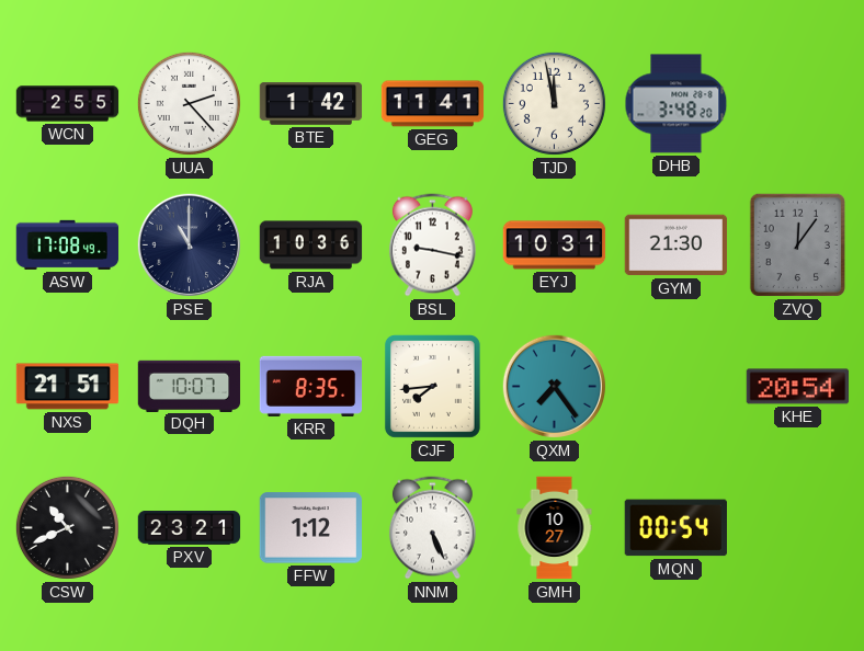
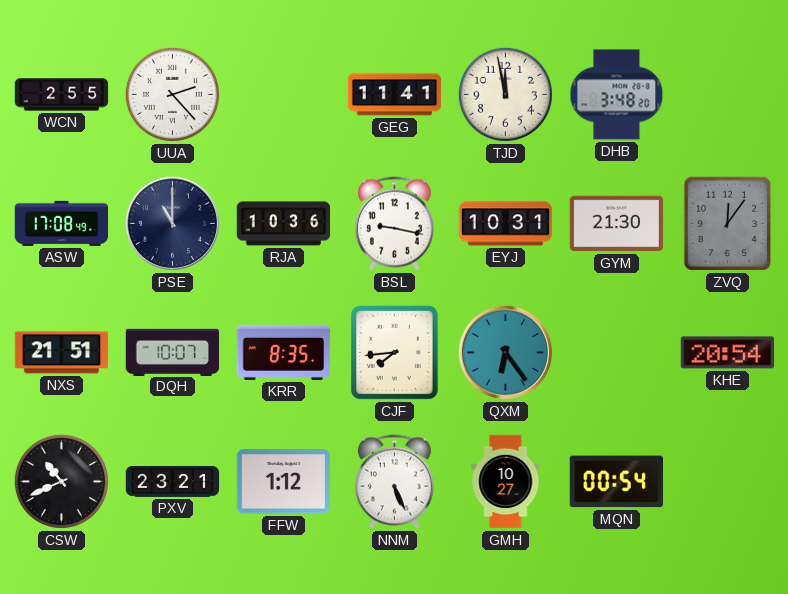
BTE: 1:42 -> none
QXM: 7:24 -> 6:24
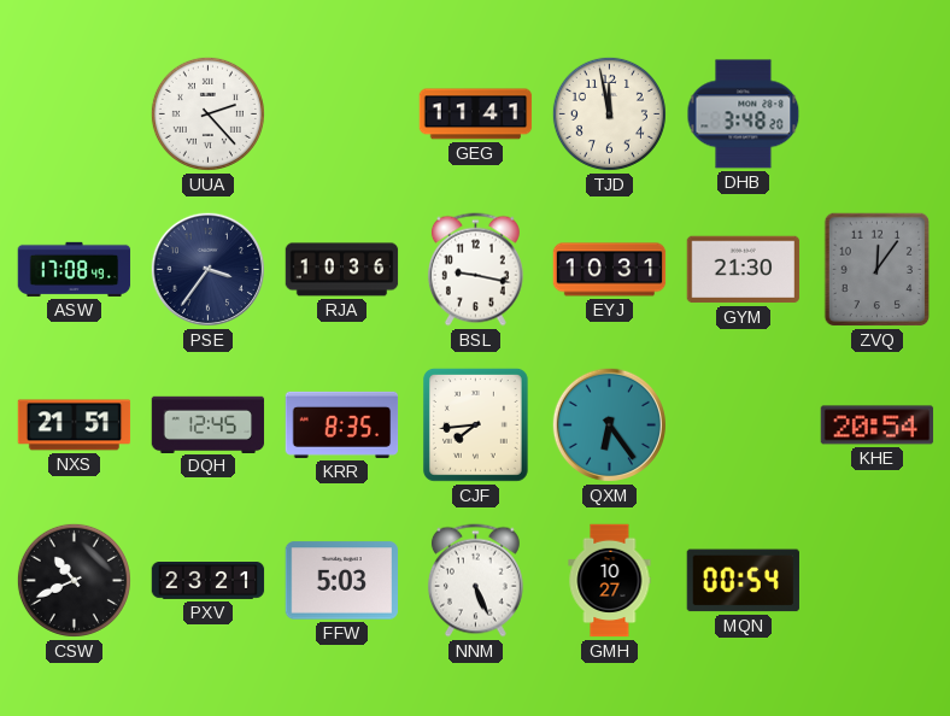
WCN: 2:55 -> none
PSE: 11:00 -> 3:36
DQH: 10:07 -> 12:45
FFW: 1:12 -> 5:03
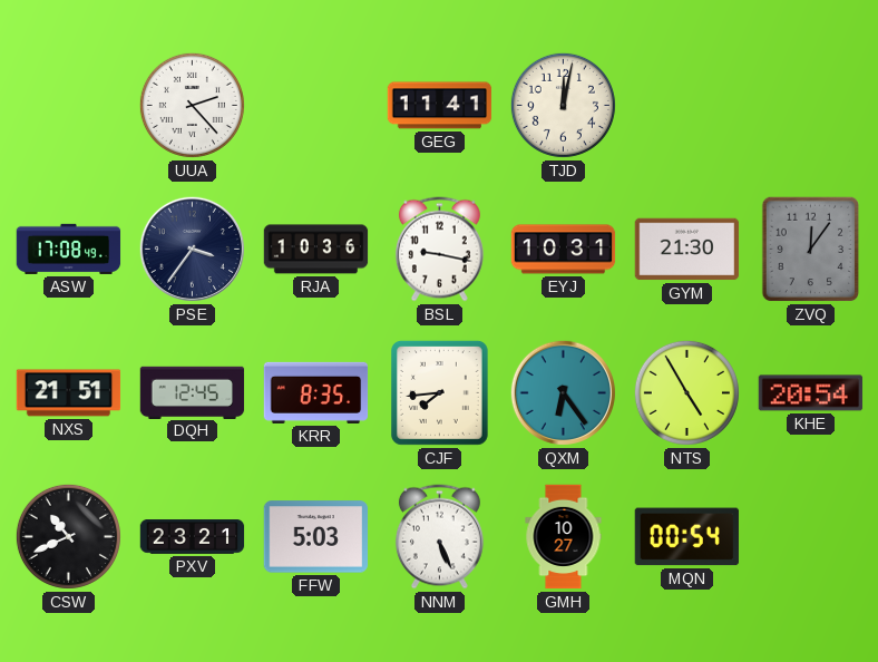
TJD: 11:58 -> 12:02
DHB: 3:48 -> none
NTS: none -> 4:55
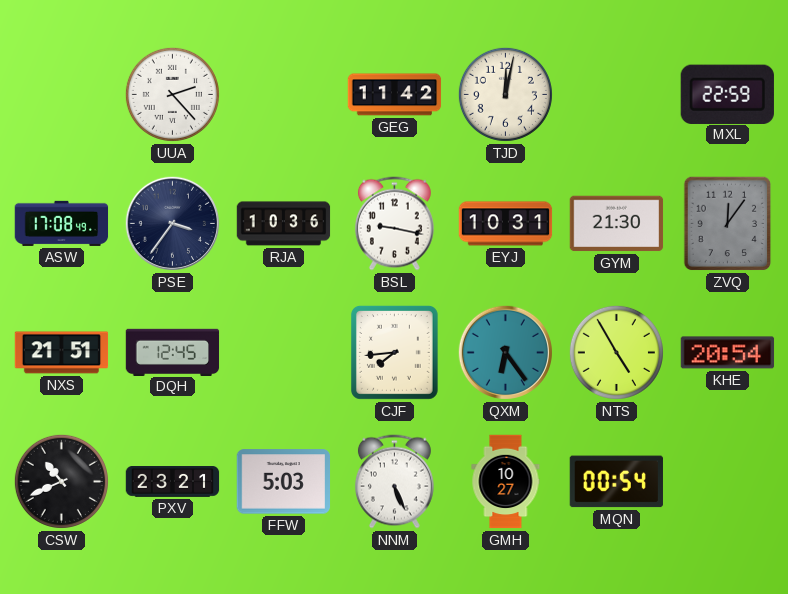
GEG: 11:41 -> 11:42
MXL: none -> 22:59
KRR: 8:35 -> none
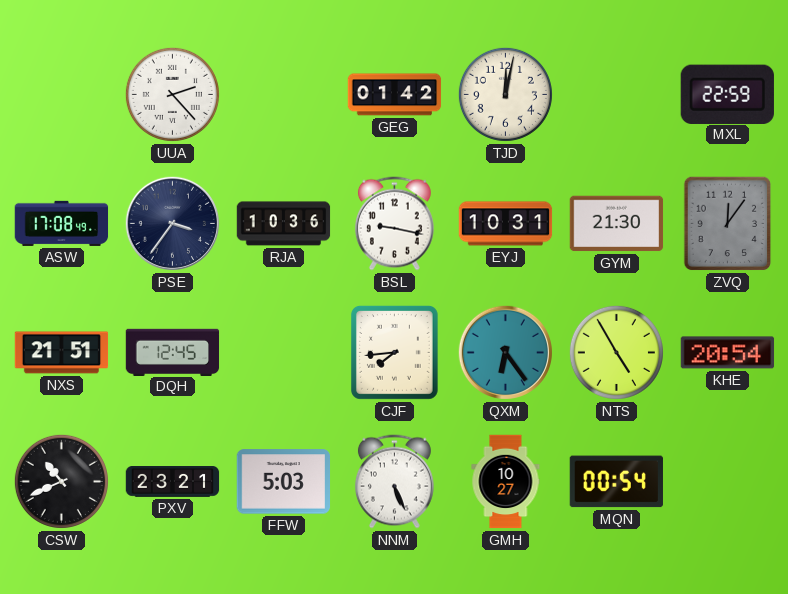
GEG: 11:42 -> 01:42
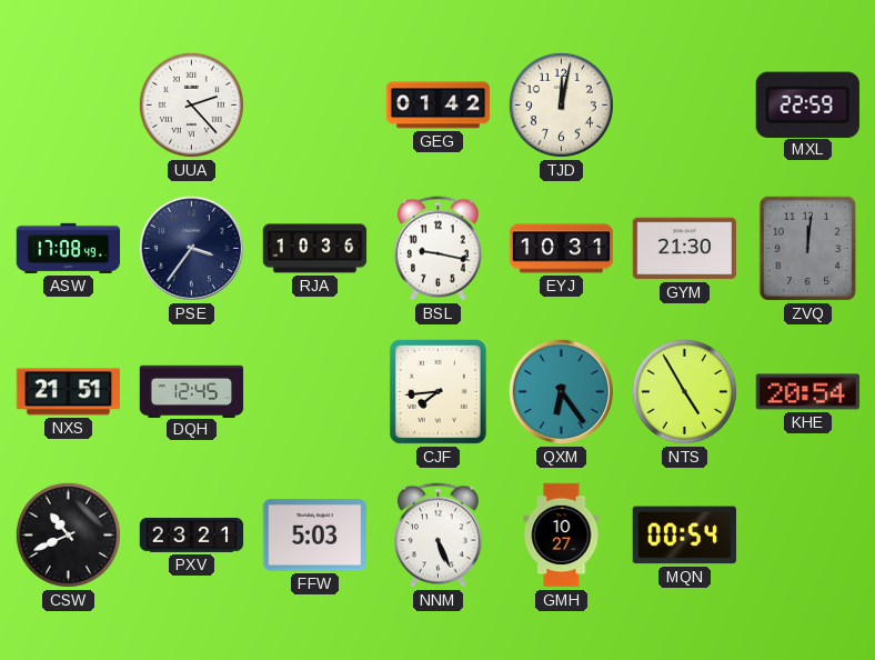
ZVQ: 12:06 -> 12:01
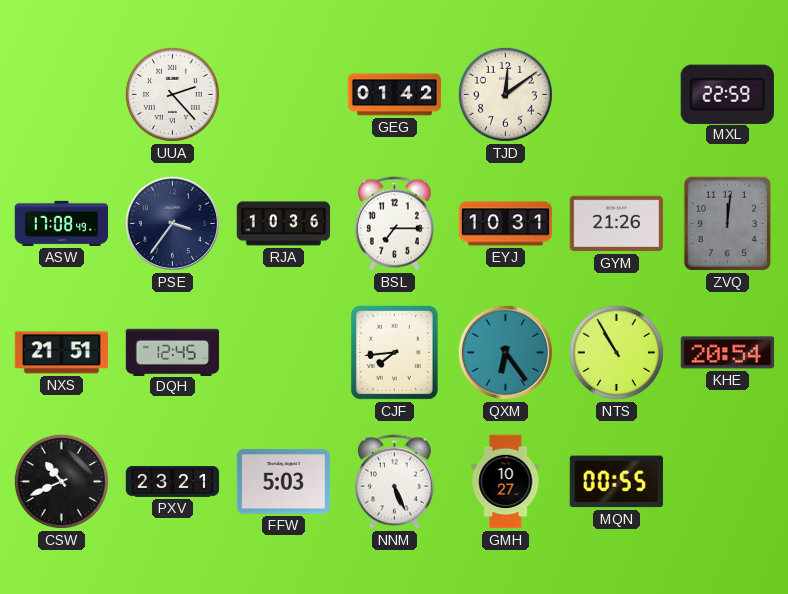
TJD: 12:02 -> 12:09
BSL: 9:17 -> 7:15
GYM: 21:30 -> 21:26
NTS: 4:55 -> 10:55
MQN: 00:54 -> 00:55
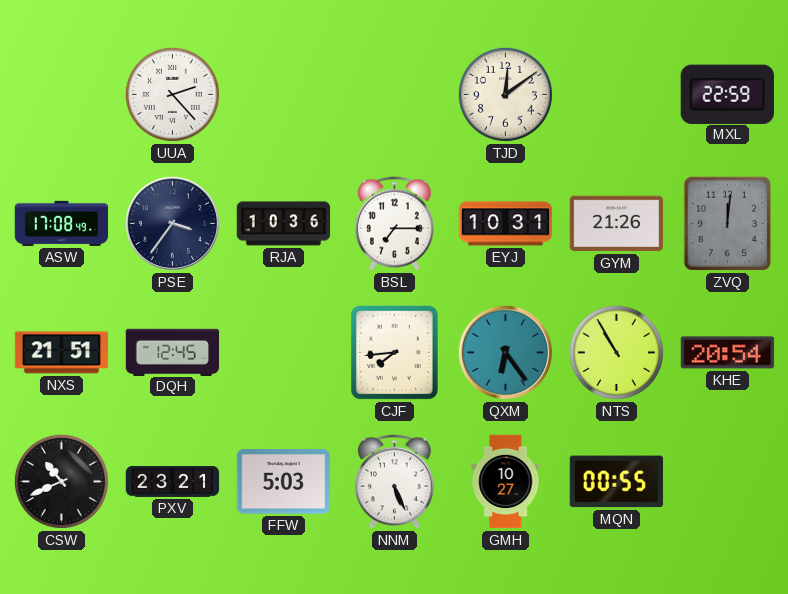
GEG: 01:42 -> none
